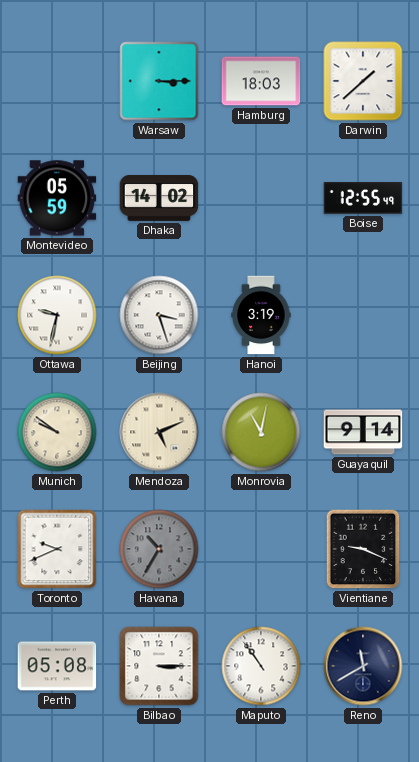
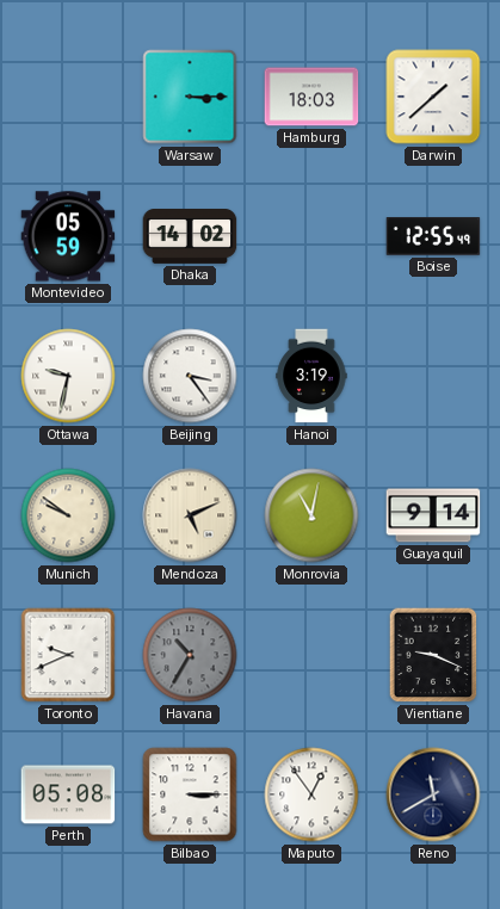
Beijing: 3:27 -> 3:24
Maputo: 10:54 -> 12:54
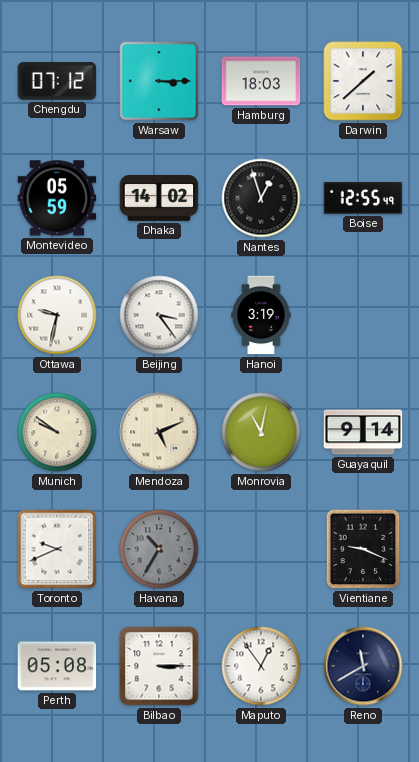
Chengdu: none -> 07:12
Nantes: none -> 12:57
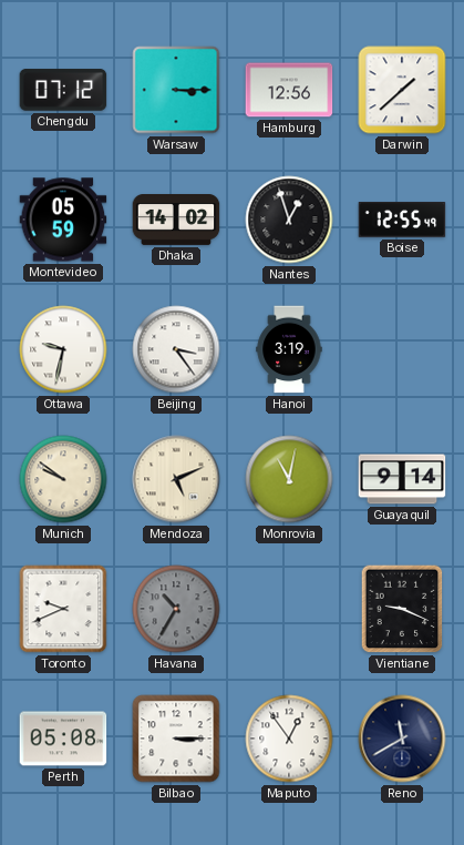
Hamburg: 18:03 -> 12:56
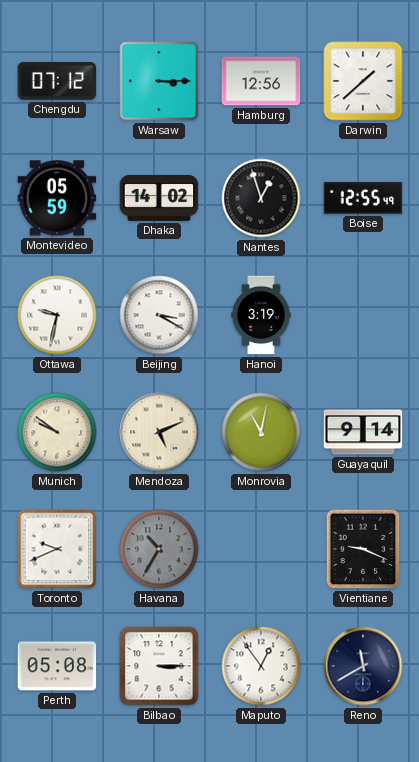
Beijing: 3:24 -> 3:20
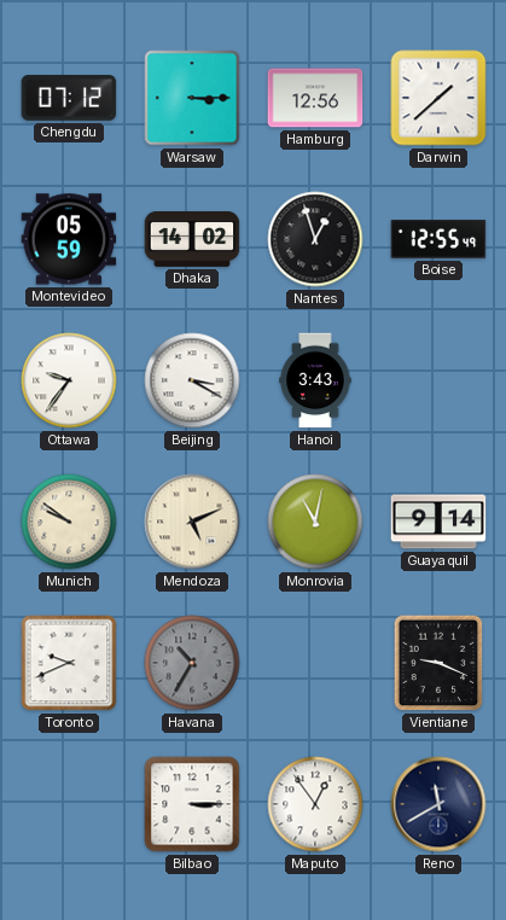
Ottawa: 9:32 -> 9:36
Hanoi: 3:19 -> 3:43
Perth: 05:08 -> none
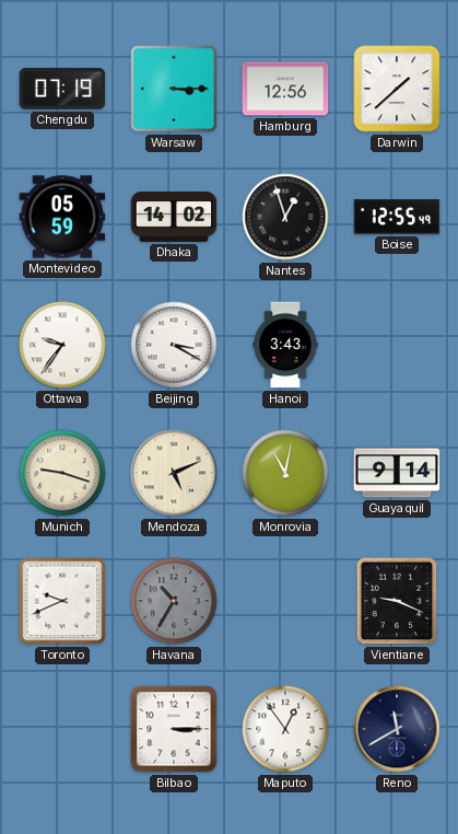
Chengdu: 07:12 -> 07:19
Munich: 9:51 -> 9:18
